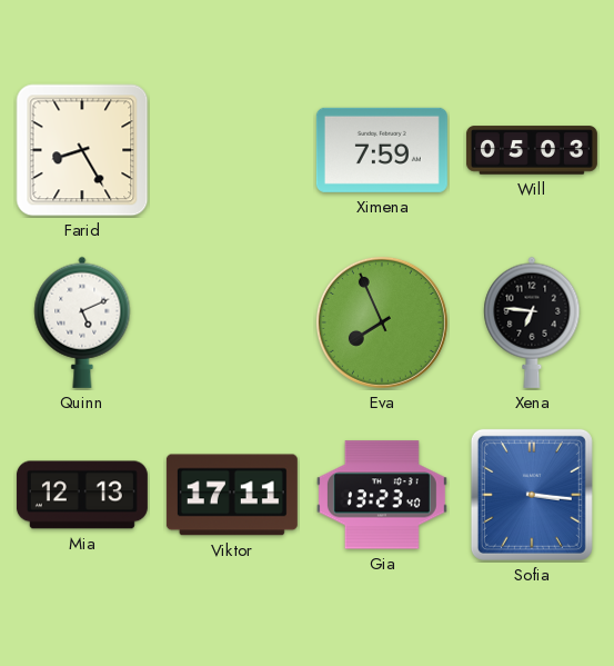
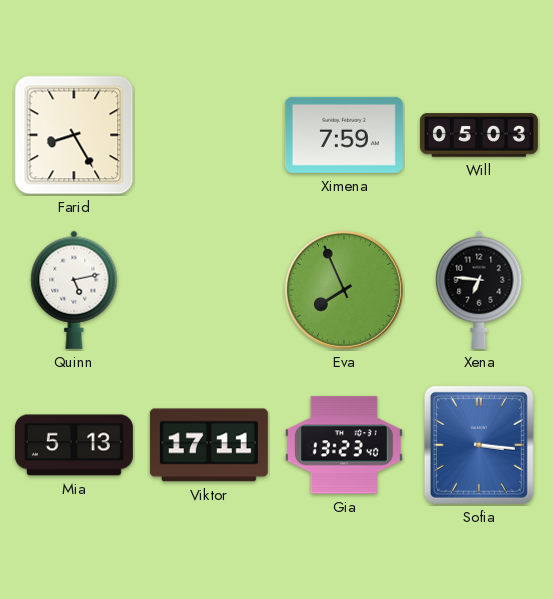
Quinn: 5:11 -> 5:13
Mia: 12:13 -> 5:13
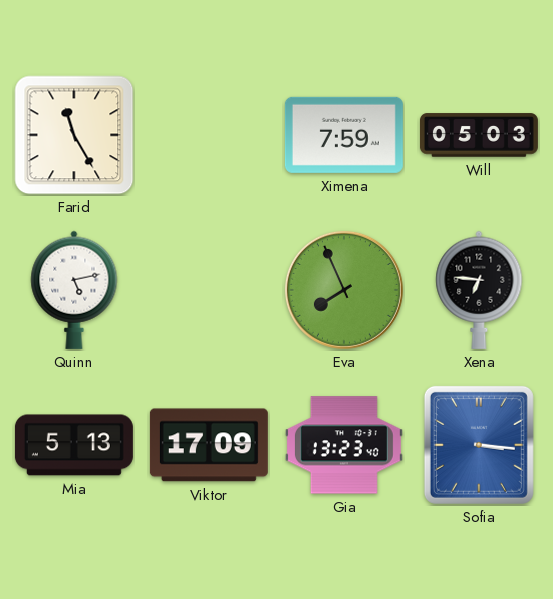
Farid: 8:25 -> 11:25
Viktor: 17:11 -> 17:09
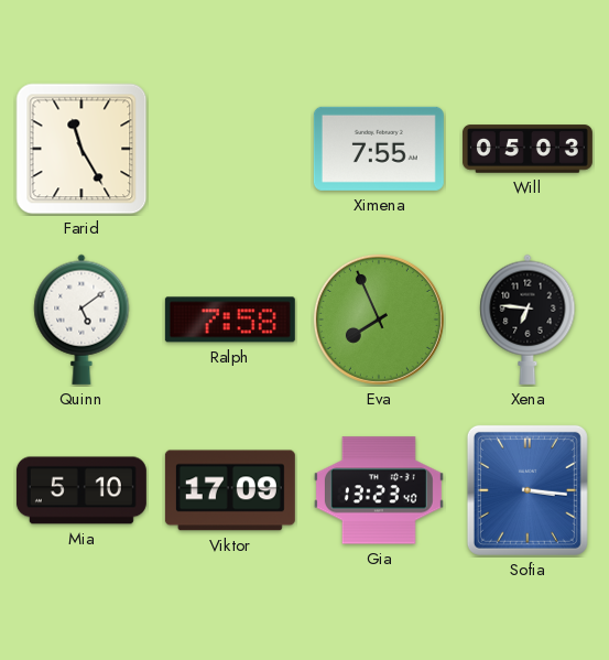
Ximena: 7:59 -> 7:55
Quinn: 5:13 -> 5:09
Ralph: none -> 7:58
Mia: 5:13 -> 5:10
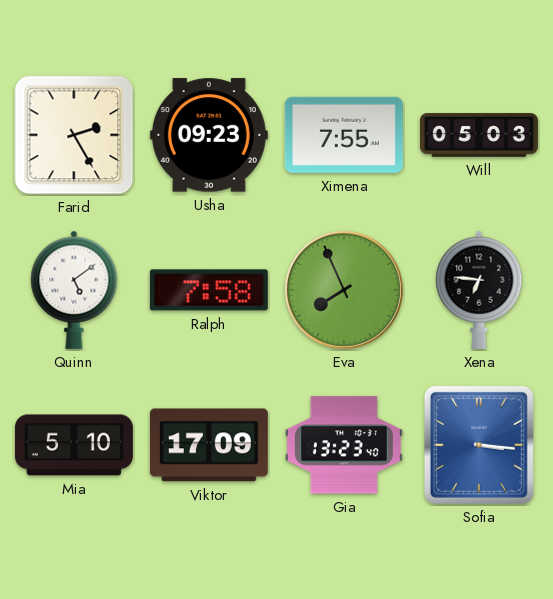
Farid: 11:25 -> 2:25
Usha: none -> 09:23
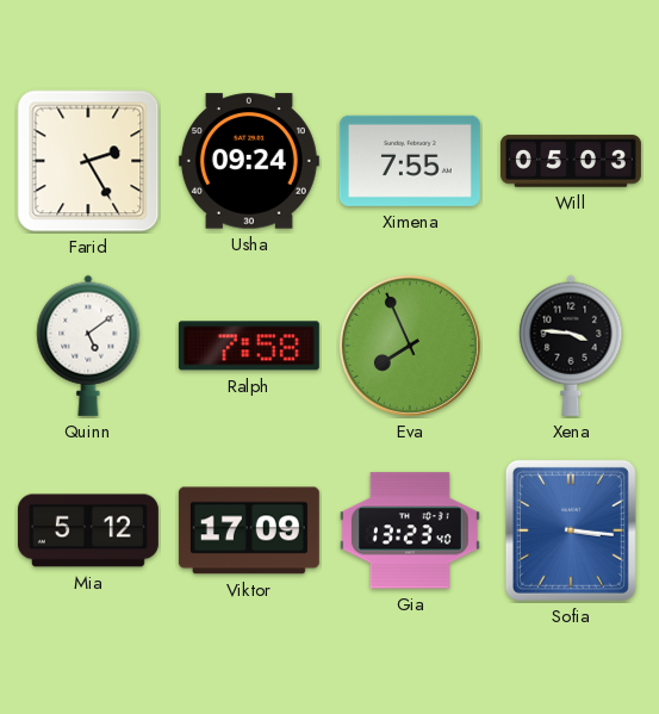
Usha: 09:23 -> 09:24
Xena: 6:46 -> 3:46
Mia: 5:10 -> 5:12
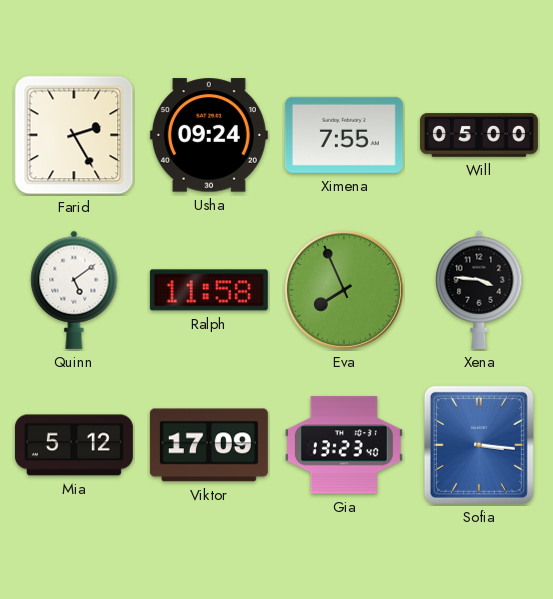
Will: 05:03 -> 05:00
Ralph: 7:58 -> 11:58
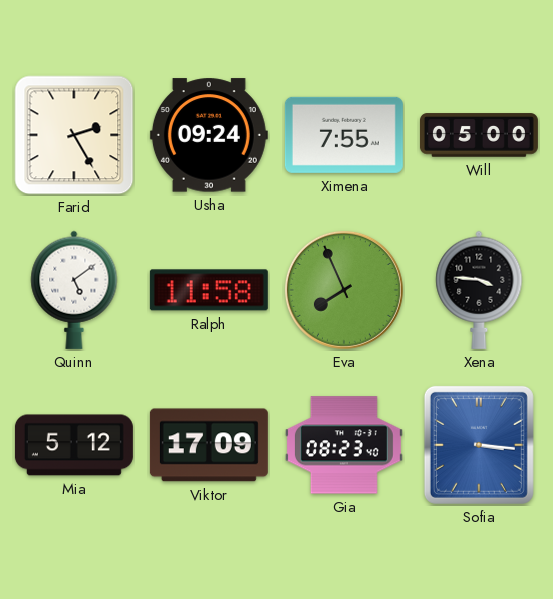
Gia: 13:23 -> 08:23
